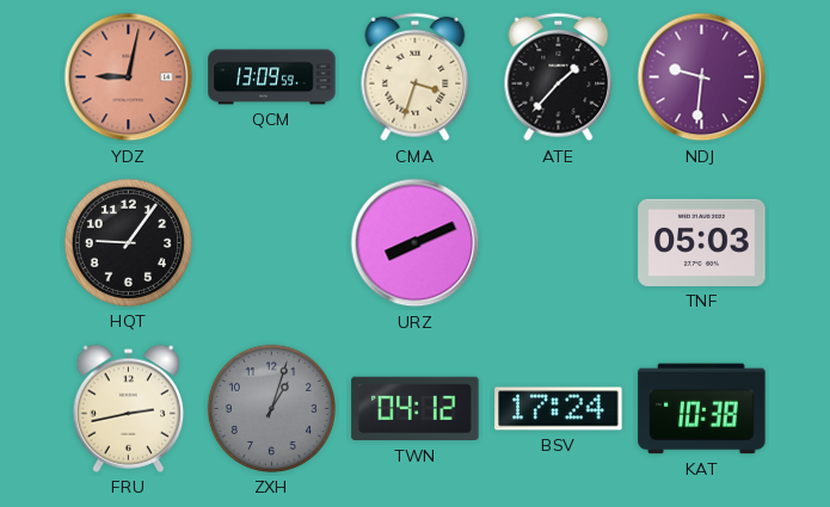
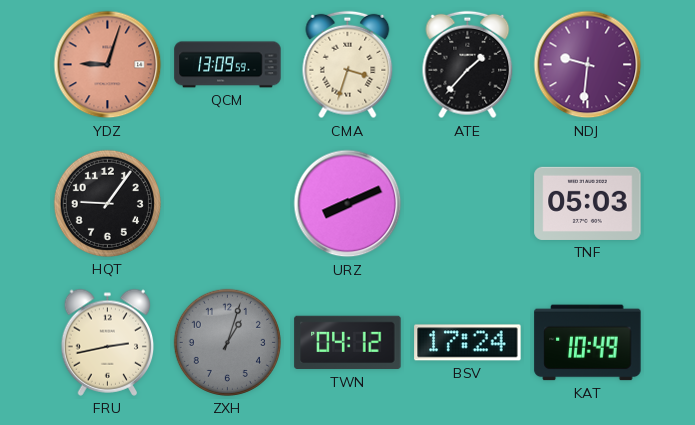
YDZ: 9:02 -> 9:03
KAT: 10:38 -> 10:49
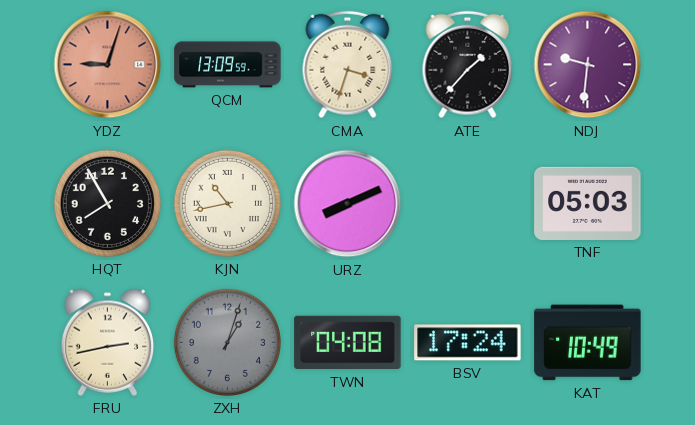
HQT: 9:06 -> 7:55
KJN: none -> 10:43
TWN: 04:12 -> 04:08
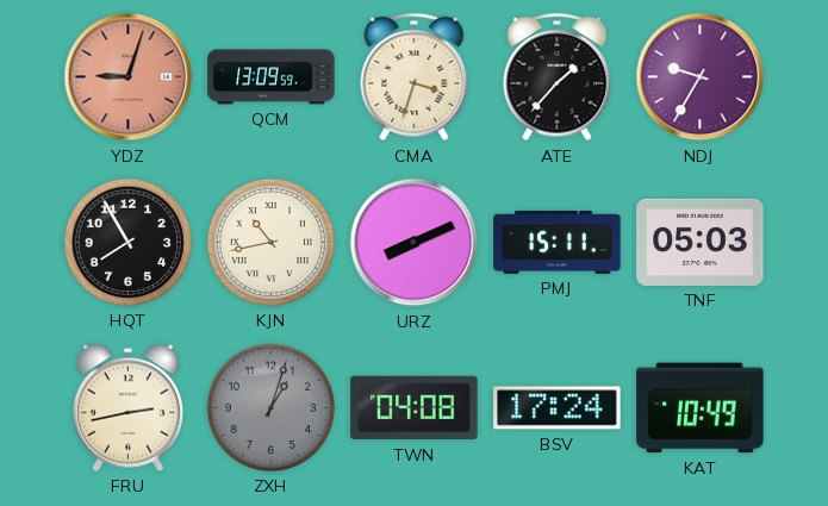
NDJ: 9:31 -> 9:35
PMJ: none -> 15:11
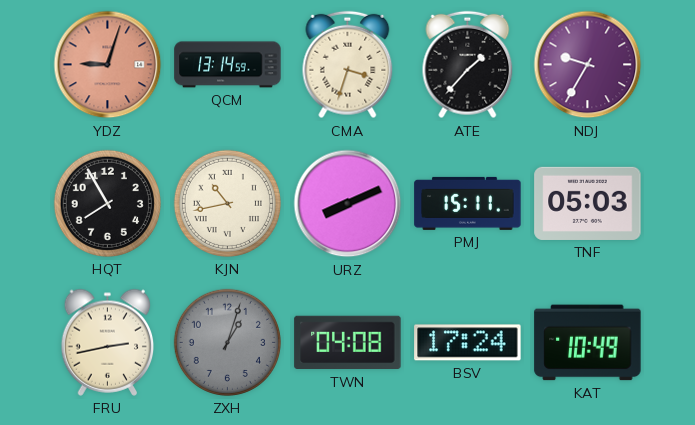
QCM: 13:09 -> 13:14
